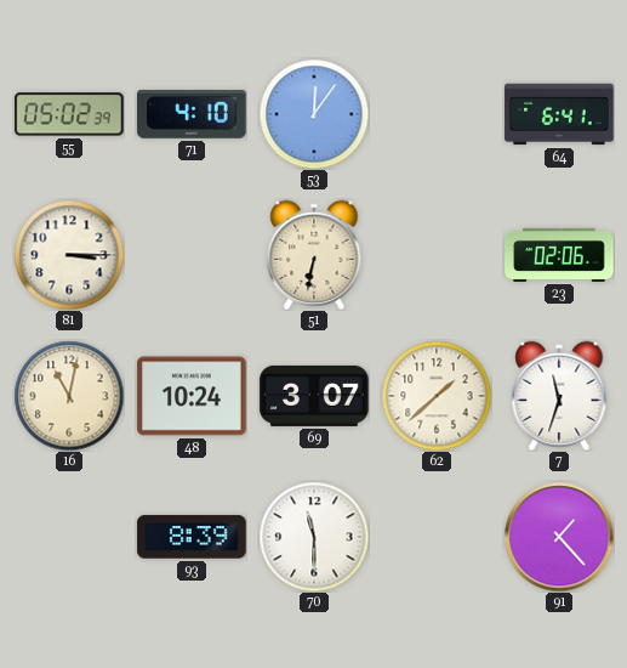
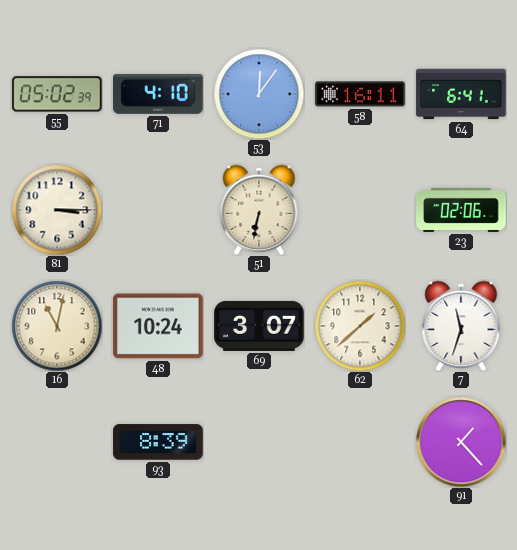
58: none -> 16:11
70: 11:30 -> none
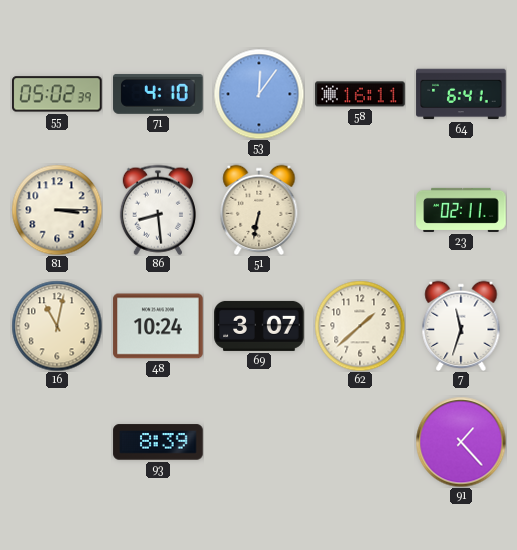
86: none -> 8:29
23: 02:06 -> 02:11
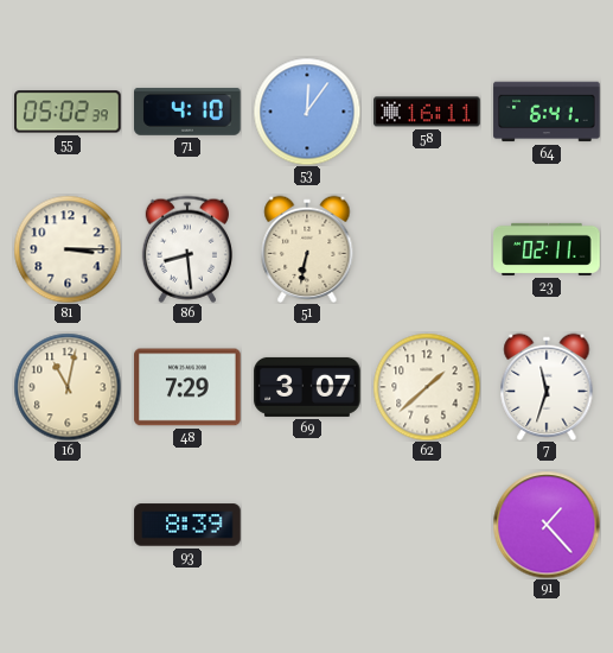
48: 10:24 -> 7:29
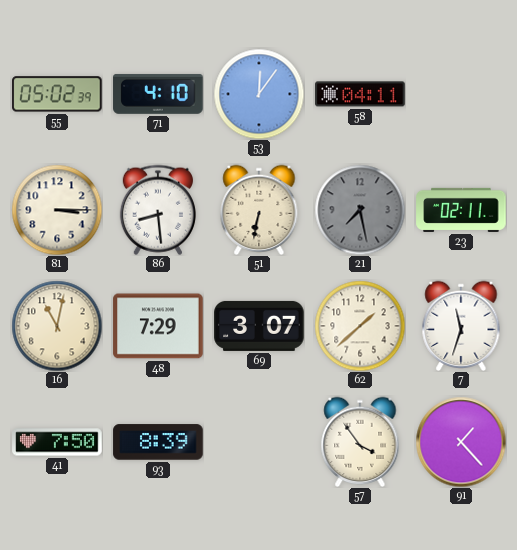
58: 16:11 -> 04:11
64: 6:41 -> none
21: none -> 7:28
41: none -> 7:50
57: none -> 3:54
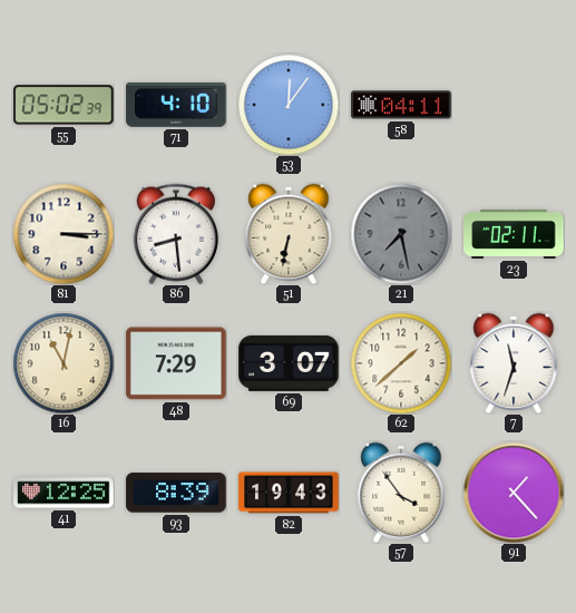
41: 7:50 -> 12:25
82: none -> 19:43
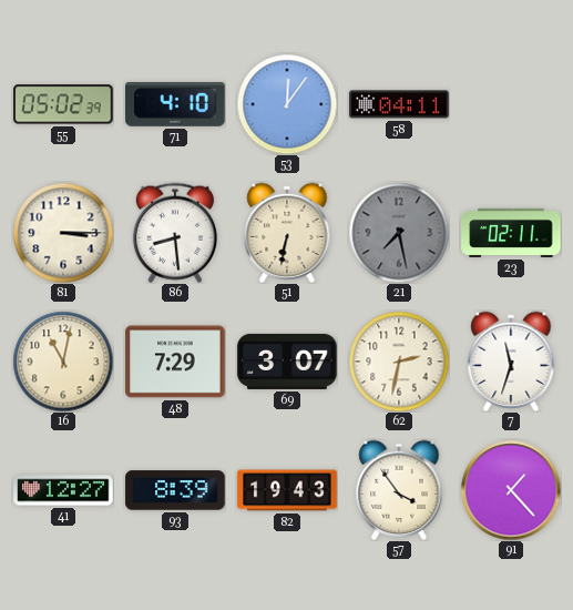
62: 1:38 -> 2:32
41: 12:25 -> 12:27
